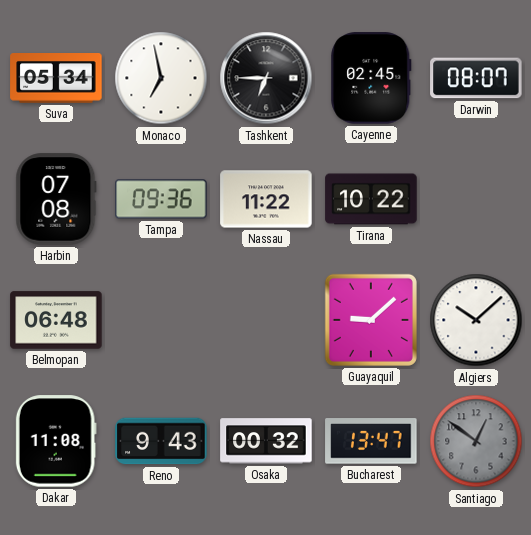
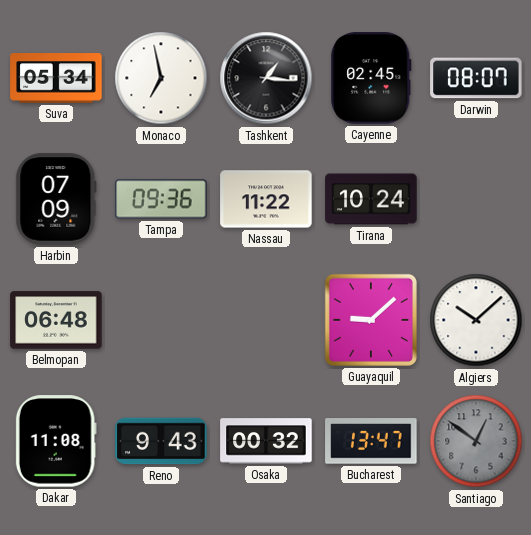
Tashkent: 6:45 -> 1:16
Harbin: 07:08 -> 07:09
Tirana: 10:22 -> 10:24
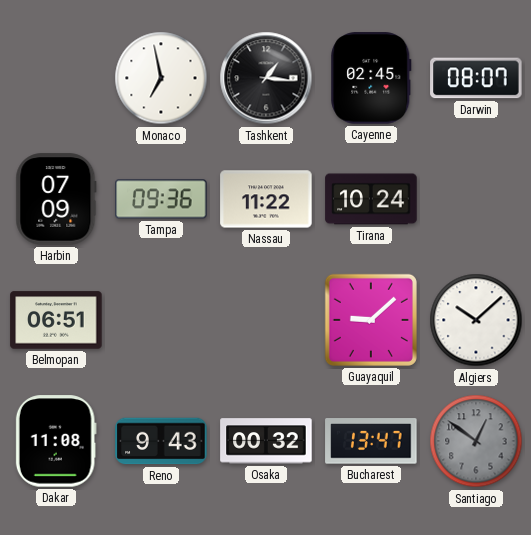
Suva: 05:34 -> none
Belmopan: 06:48 -> 06:51
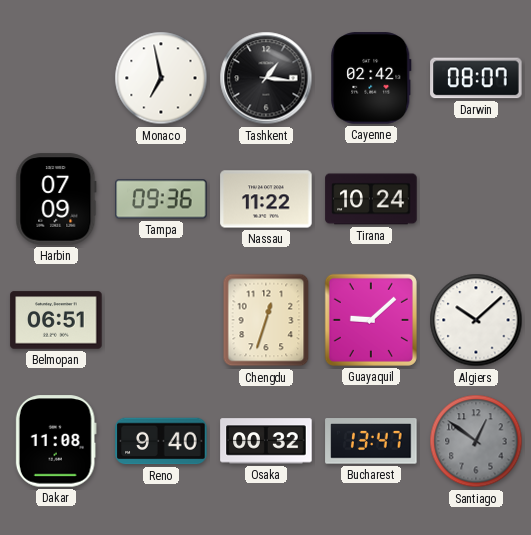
Cayenne: 02:45 -> 02:42
Chengdu: none -> 12:33
Reno: 9:43 -> 9:40
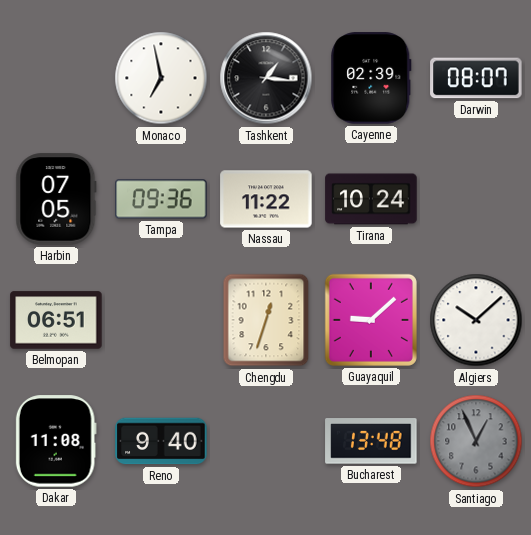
Cayenne: 02:42 -> 02:39
Harbin: 07:09 -> 07:05
Osaka: 00:32 -> none
Bucharest: 13:47 -> 13:48
Santiago: 12:51 -> 12:56
